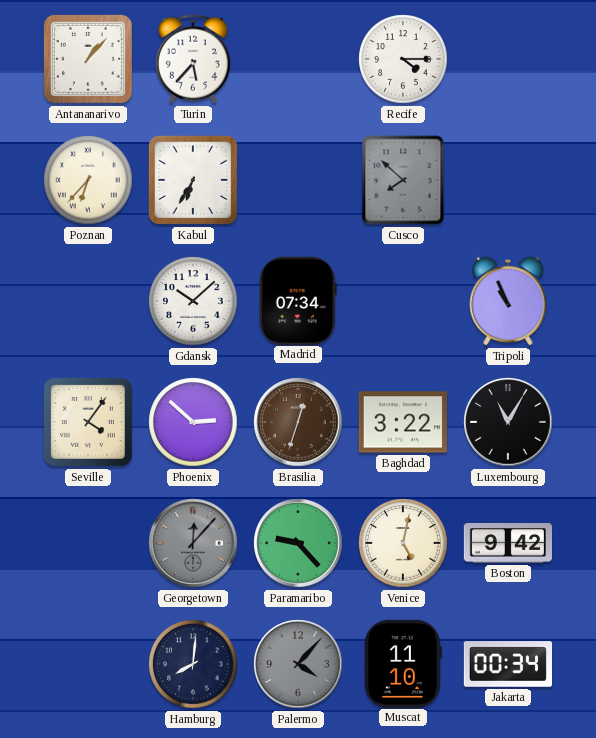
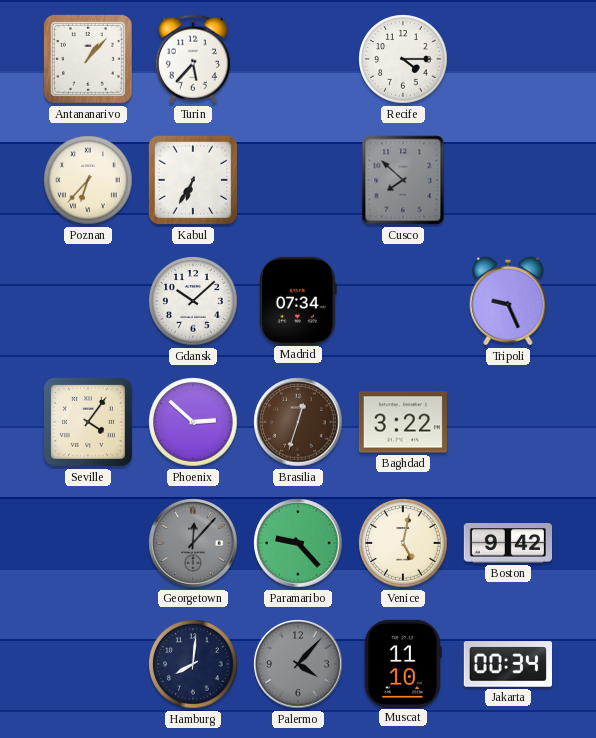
Tripoli: 10:56 -> 9:26
Luxembourg: 11:05 -> none
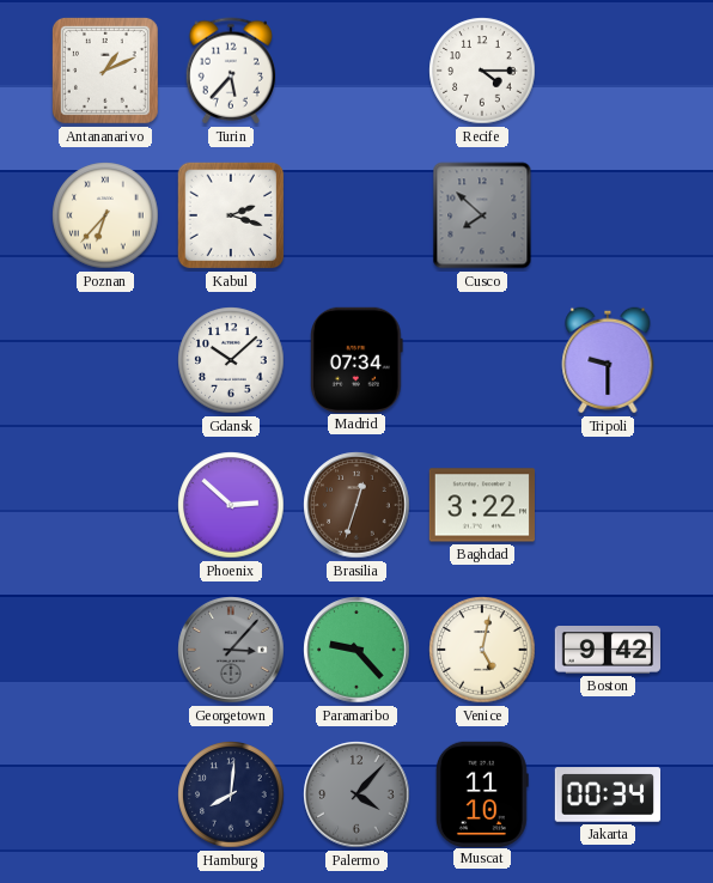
Antananarivo: 1:07 -> 1:11
Kabul: 6:35 -> 2:18
Tripoli: 9:26 -> 9:30
Seville: 4:06 -> none
Georgetown: 12:07 -> 3:07
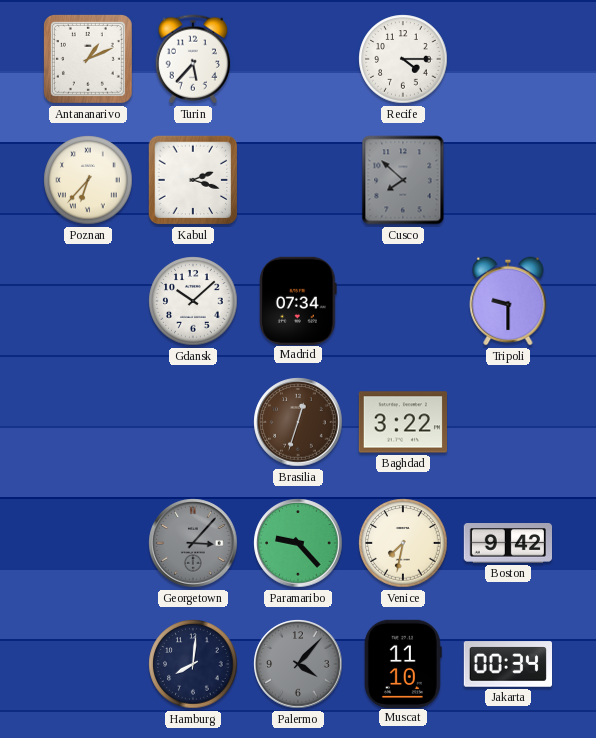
Phoenix: 2:52 -> none
Venice: 5:02 -> 7:32
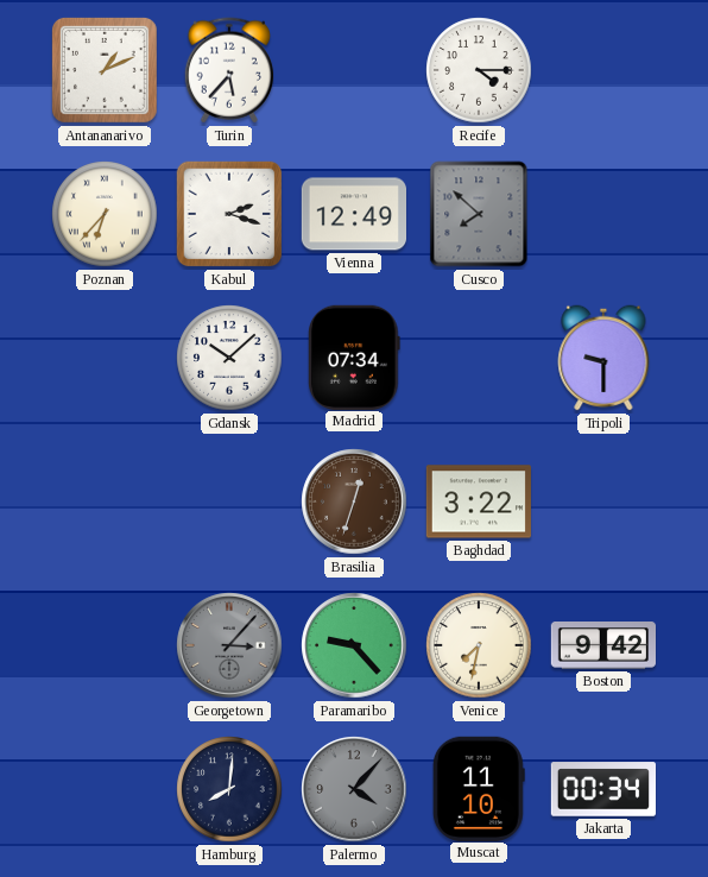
Vienna: none -> 12:49
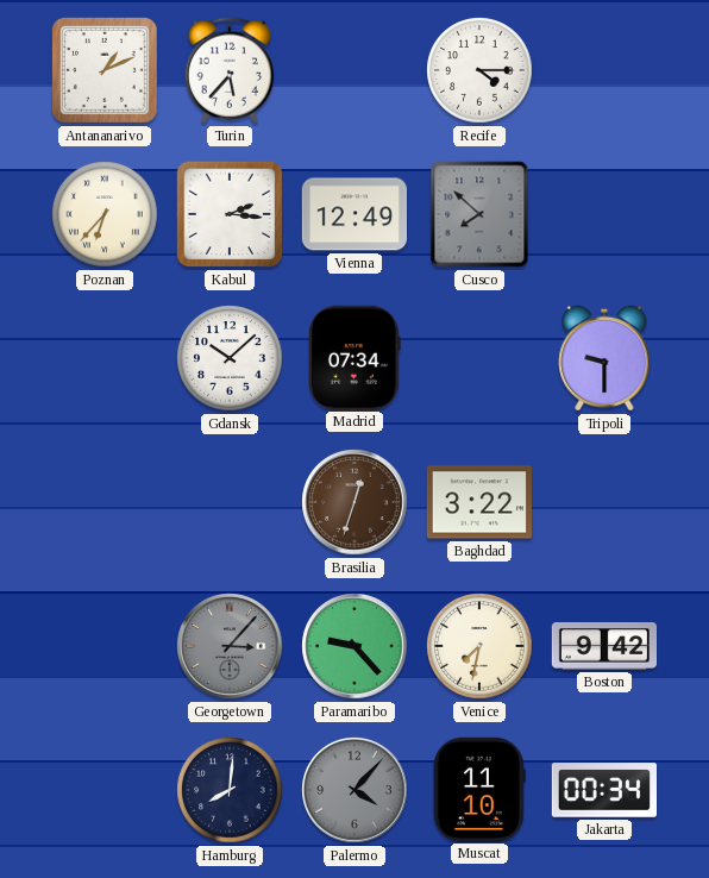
Kabul: 2:18 -> 2:16
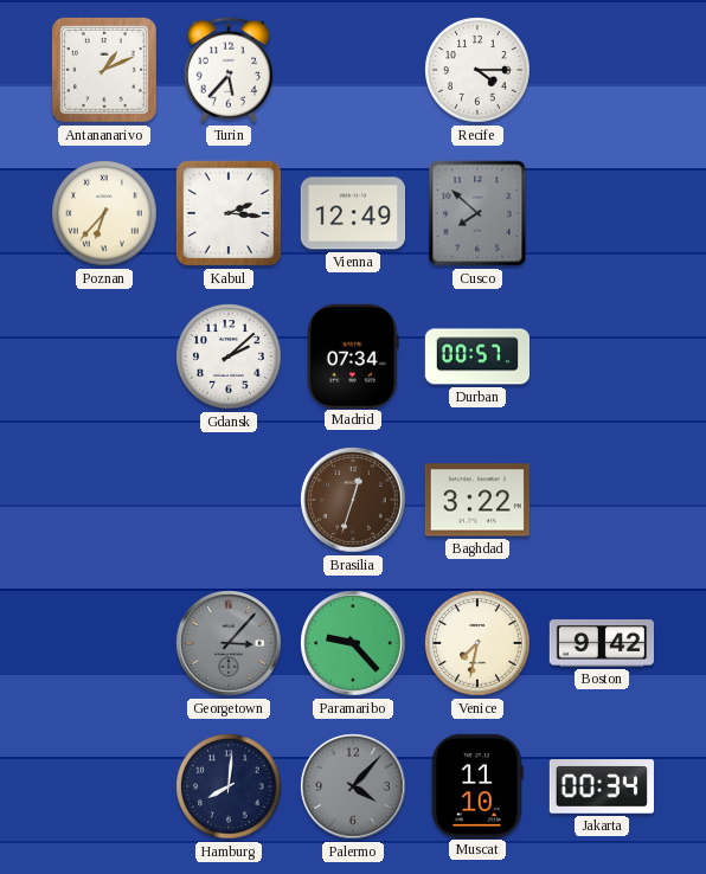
Gdansk: 10:08 -> 2:08
Durban: none -> 00:57
Tripoli: 9:30 -> none
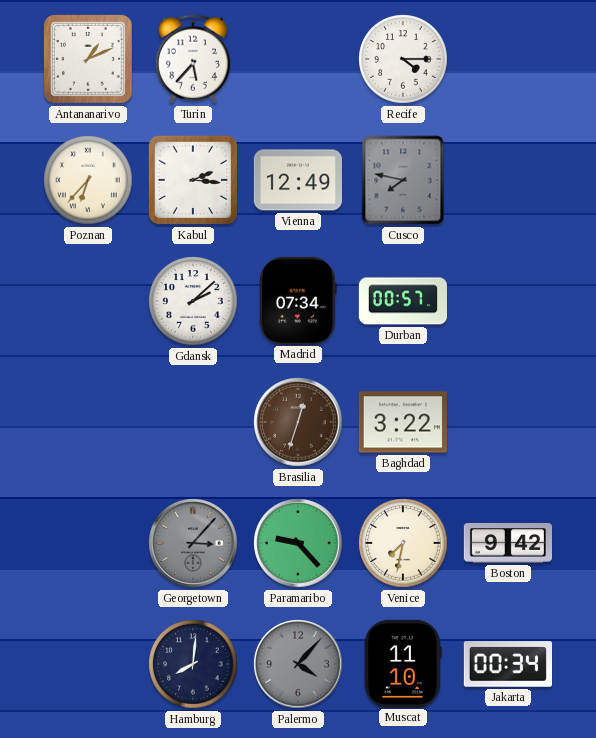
Cusco: 7:52 -> 7:47
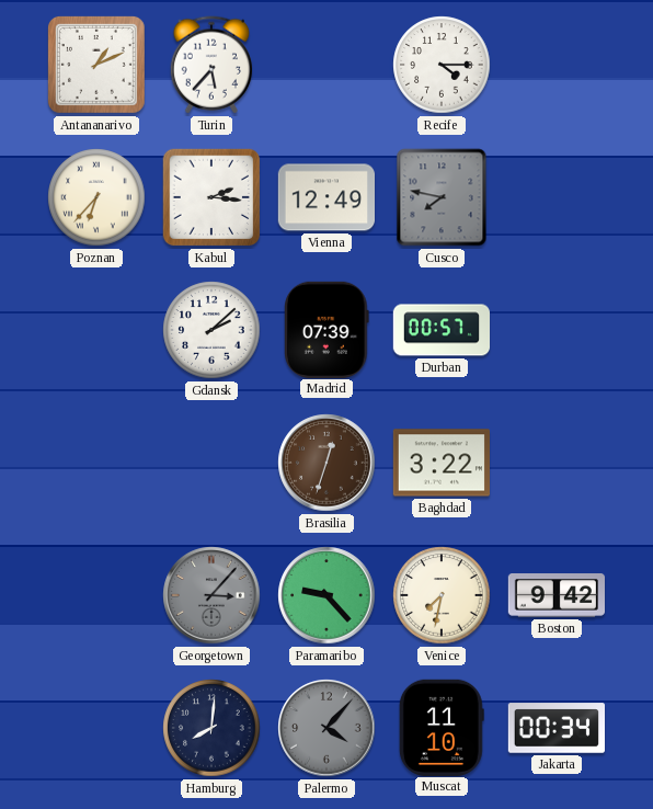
Madrid: 07:34 -> 07:39
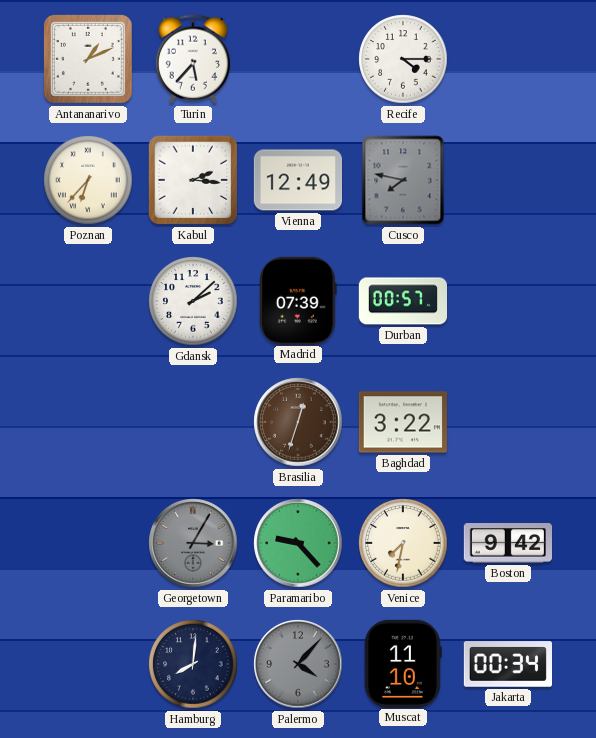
Georgetown: 3:07 -> 3:05
